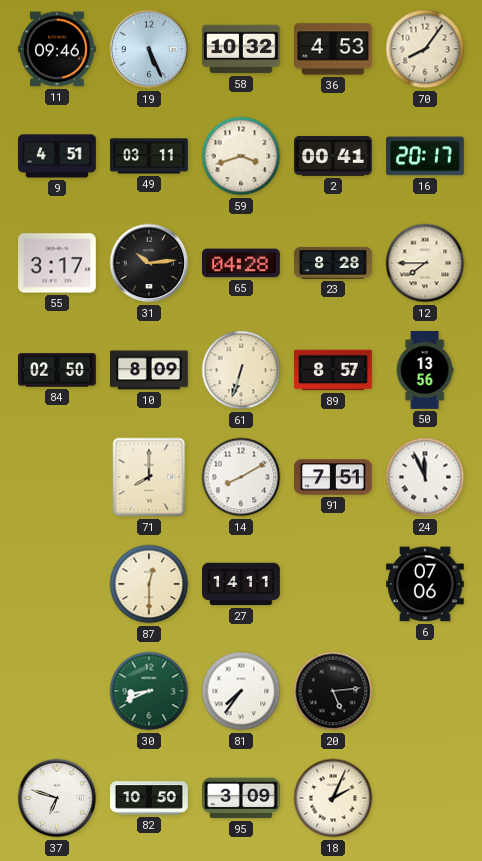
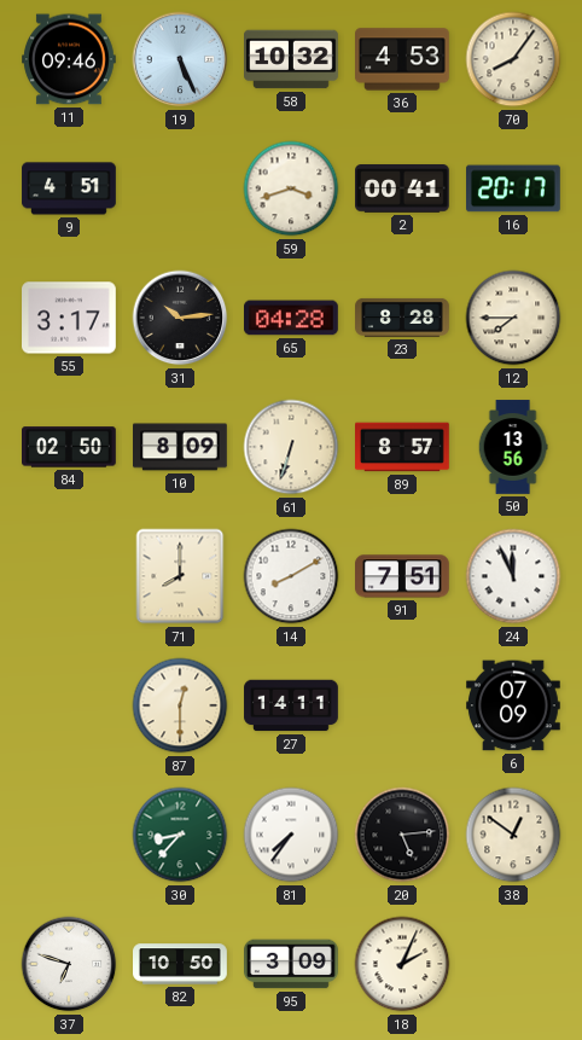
49: 03:11 -> none
6: 07:06 -> 07:09
30: 8:41 -> 8:37
38: none -> 12:51
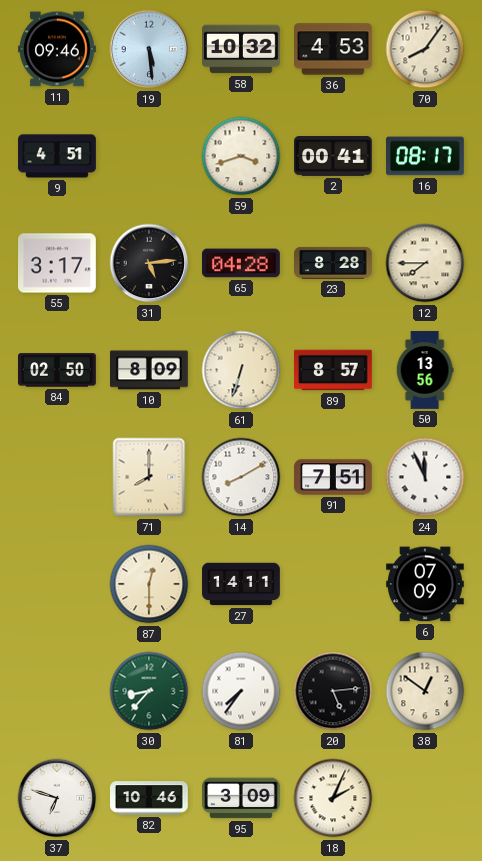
19: 5:26 -> 5:29
16: 20:17 -> 08:17
31: 10:14 -> 5:14
82: 10:50 -> 10:46
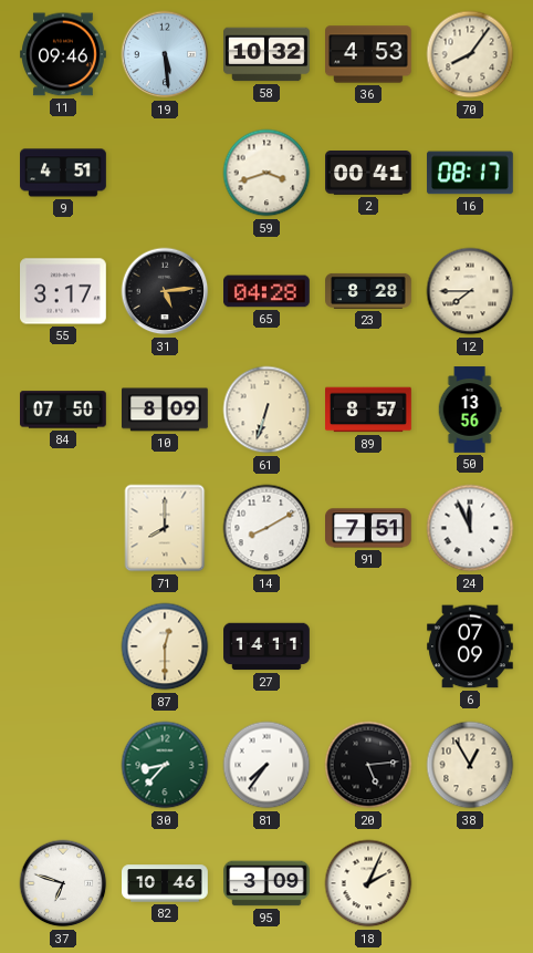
84: 02:50 -> 07:50
38: 12:51 -> 12:55
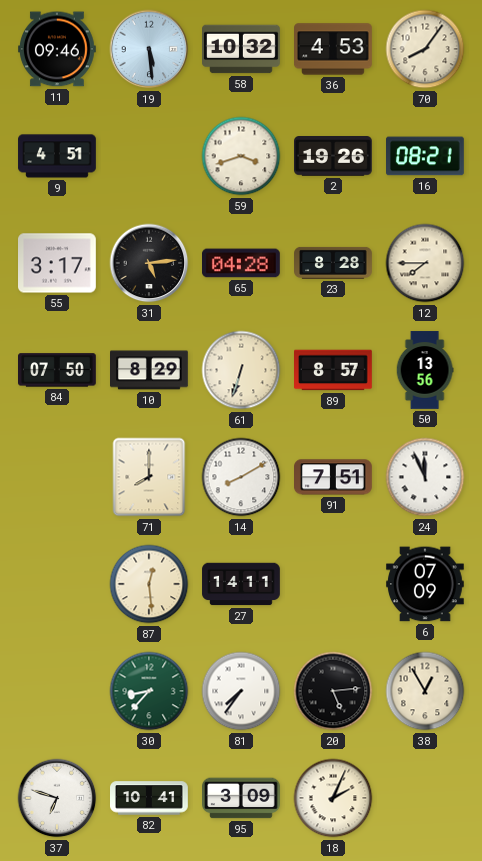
2: 00:41 -> 19:26
16: 08:17 -> 08:21
10: 8:09 -> 8:29
87: 12:30 -> 12:29
82: 10:46 -> 10:41
